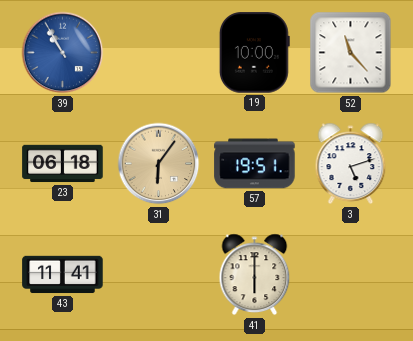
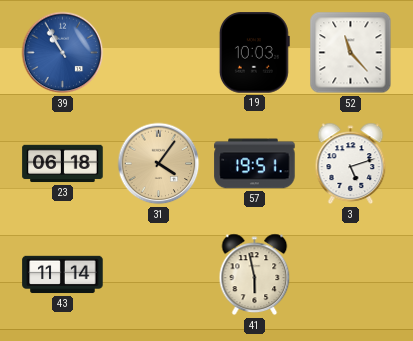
19: 10:00 -> 10:03
31: 6:06 -> 4:06
43: 11:41 -> 11:14
41: 6:00 -> 5:58
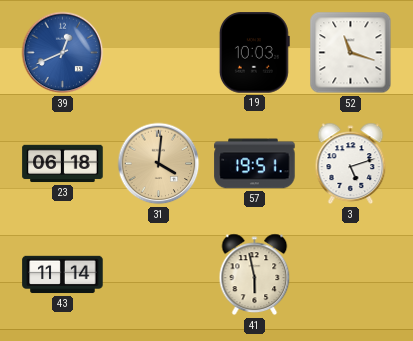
39: 10:55 -> 12:41
52: 11:23 -> 11:18
31: 4:06 -> 4:01
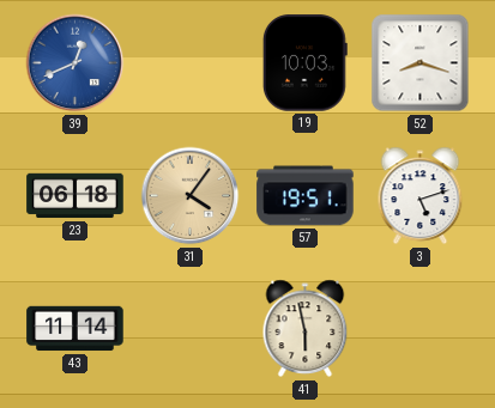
52: 11:18 -> 8:18
31: 4:01 -> 4:06
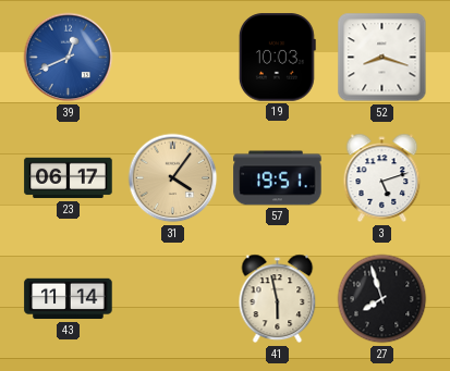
23: 06:18 -> 06:17
27: none -> 7:57
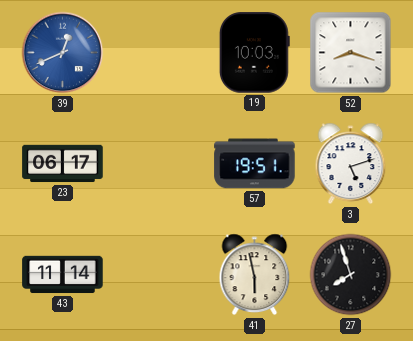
31: 4:06 -> none
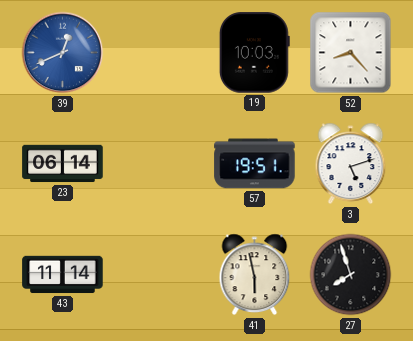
52: 8:18 -> 8:23
23: 06:17 -> 06:14
